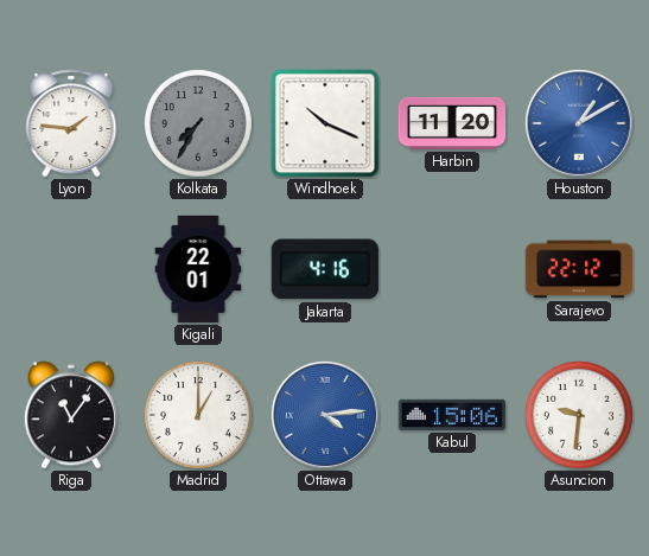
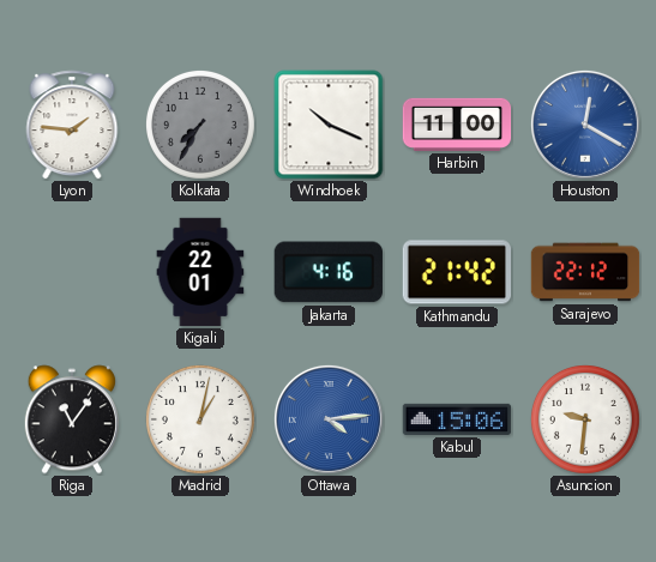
Harbin: 11:20 -> 11:00
Houston: 1:10 -> 12:20
Kathmandu: none -> 21:42
Madrid: 1:00 -> 1:02
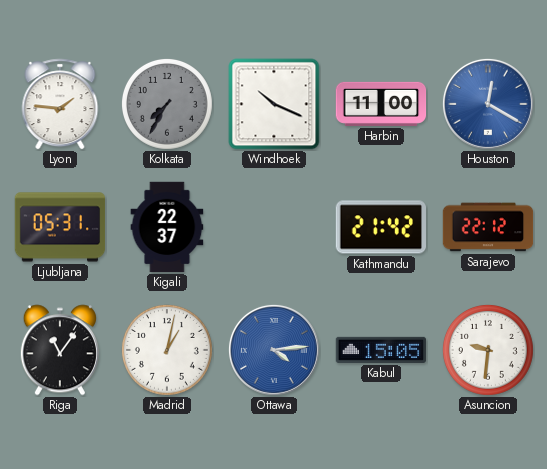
Ljubljana: none -> 05:31
Kigali: 22:01 -> 22:37
Jakarta: 4:16 -> none
Kabul: 15:06 -> 15:05
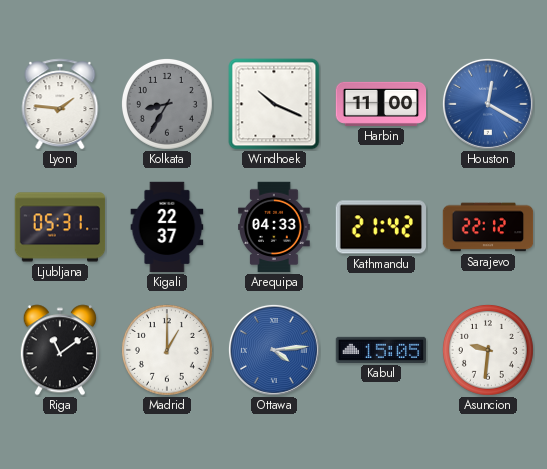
Kolkata: 7:35 -> 8:35
Arequipa: none -> 04:33
Riga: 11:06 -> 11:09
Madrid: 1:02 -> 1:00
